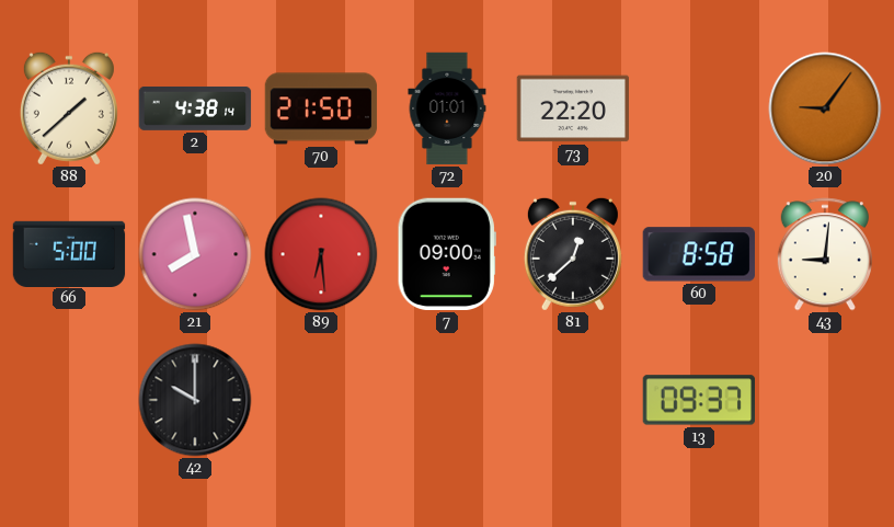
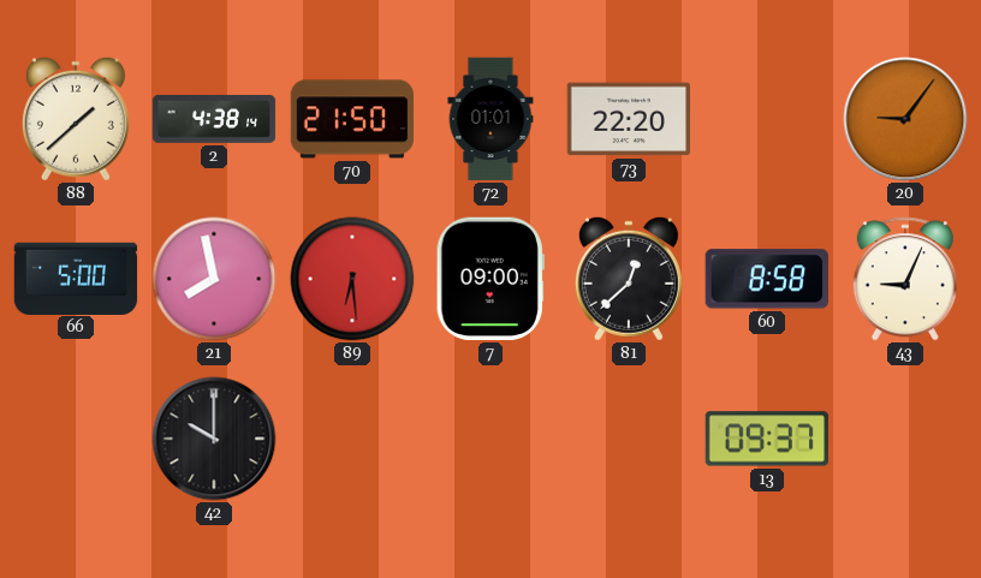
43: 9:01 -> 9:04
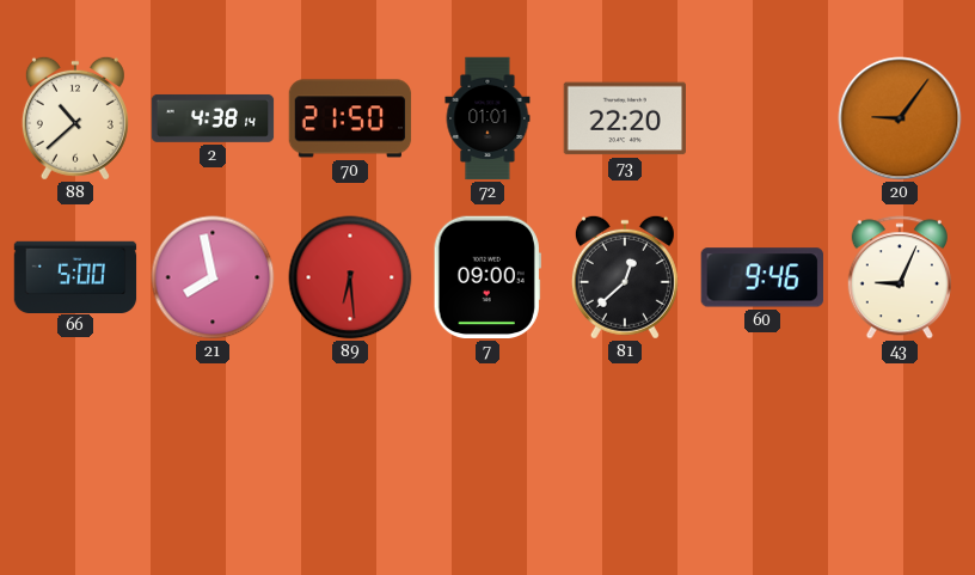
88: 1:38 -> 10:38
60: 8:58 -> 9:46
42: 10:00 -> none
13: 09:37 -> none
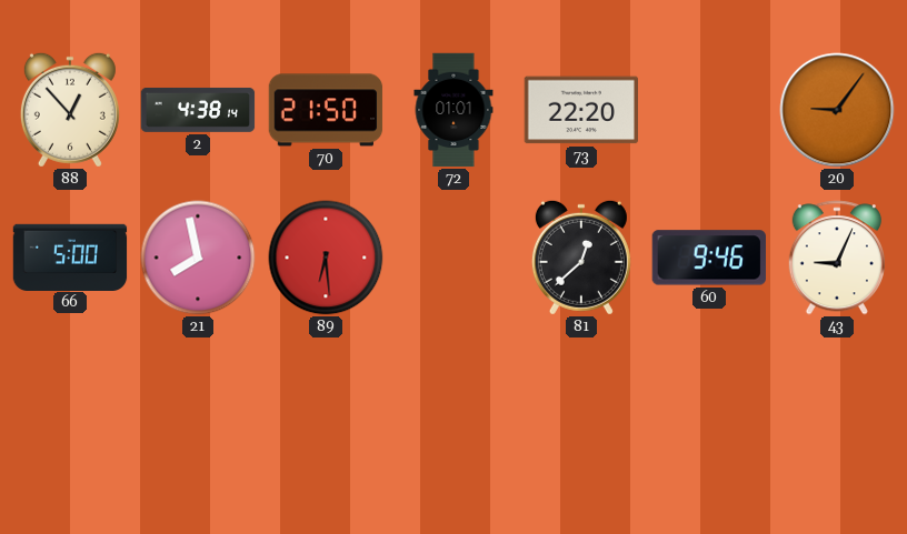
88: 10:38 -> 12:53
7: 09:00 -> none
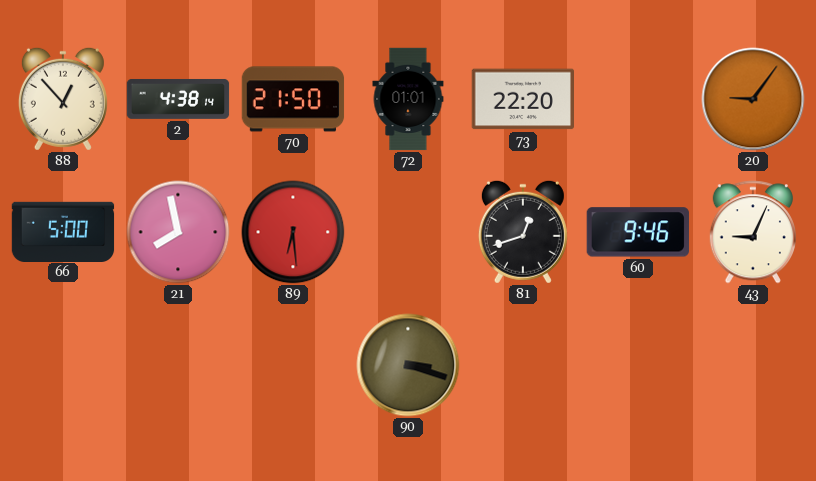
81: 12:38 -> 12:42
90: none -> 3:18
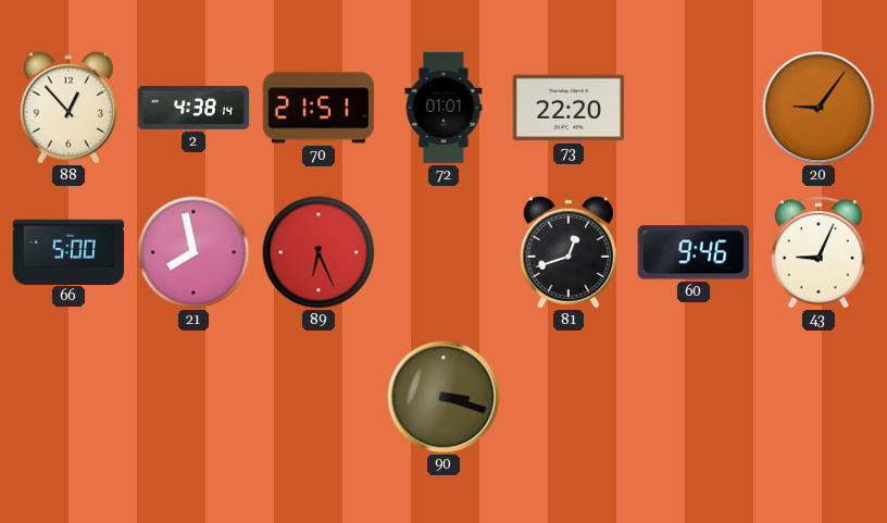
70: 21:50 -> 21:51
89: 6:29 -> 6:26
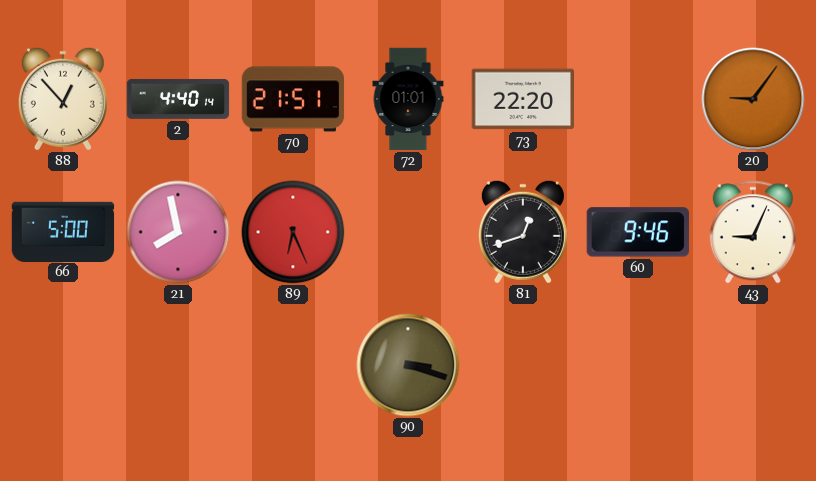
2: 4:38 -> 4:40
